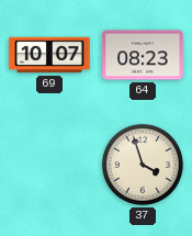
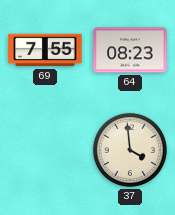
69: 10:07 -> 7:55
37: 3:57 -> 3:59
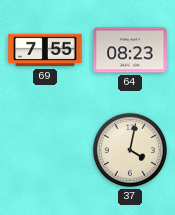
37: 3:59 -> 4:02
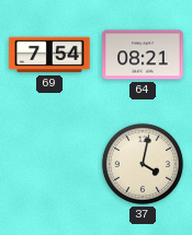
69: 7:55 -> 7:54
64: 08:23 -> 08:21
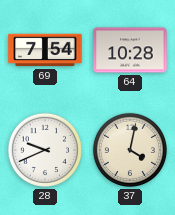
64: 08:21 -> 10:28
28: none -> 9:41
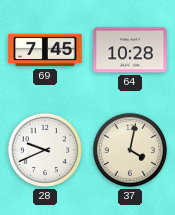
69: 7:54 -> 7:45
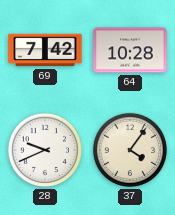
69: 7:45 -> 7:42
37: 4:02 -> 4:06
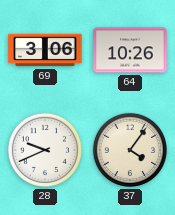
69: 7:42 -> 3:06
64: 10:28 -> 10:26
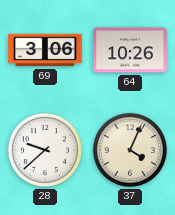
28: 9:41 -> 9:38
37: 4:06 -> 4:04
